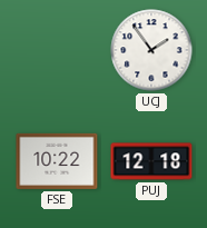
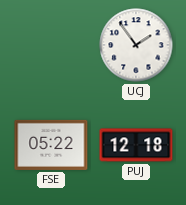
FSE: 10:22 -> 05:22
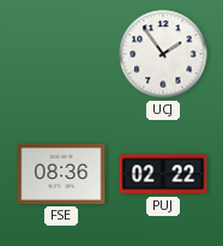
FSE: 05:22 -> 08:36
PUJ: 12:18 -> 02:22
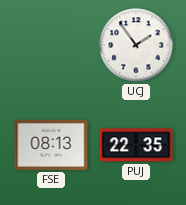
FSE: 08:36 -> 08:13
PUJ: 02:22 -> 22:35
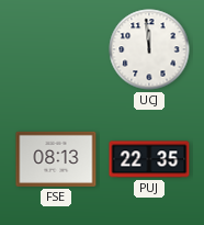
UCJ: 1:54 -> 11:59
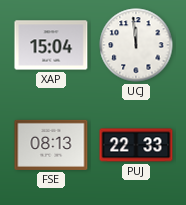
XAP: none -> 15:04
PUJ: 22:35 -> 22:33
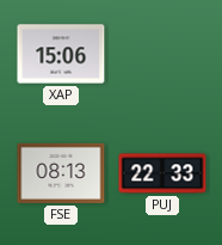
XAP: 15:04 -> 15:06
UCJ: 11:59 -> none
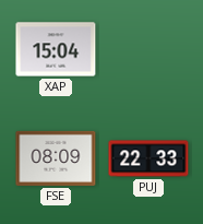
XAP: 15:06 -> 15:04
FSE: 08:13 -> 08:09
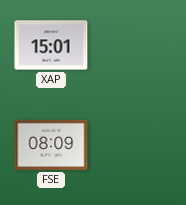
XAP: 15:04 -> 15:01
PUJ: 22:33 -> none
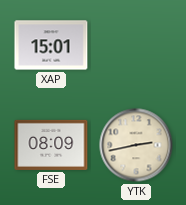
YTK: none -> 2:43
